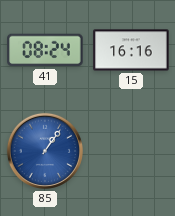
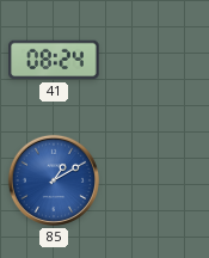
15: 16:16 -> none
85: 1:06 -> 1:10
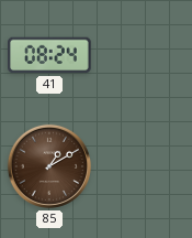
85 dial: blue -> brown
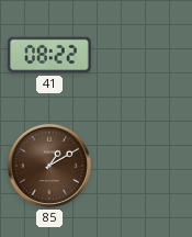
41: 08:24 -> 08:22
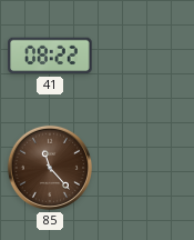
85: 1:10 -> 11:23
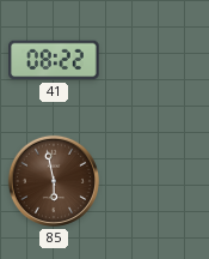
85: 11:23 -> 5:58
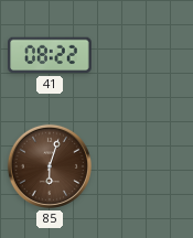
85: 5:58 -> 6:03
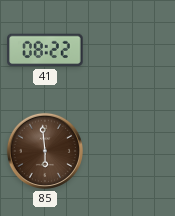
85: 6:03 -> 5:59
